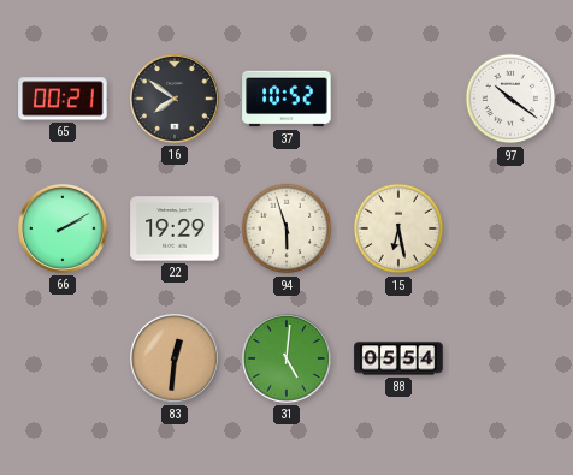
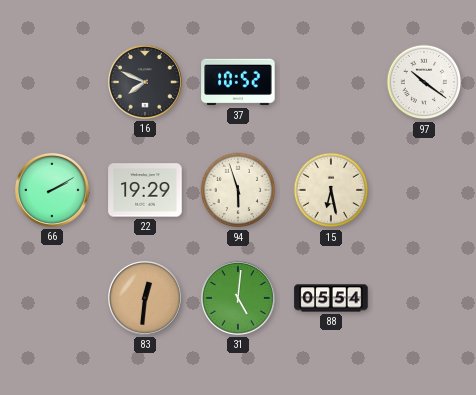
65: 00:21 -> none
16: 7:51 -> 7:49
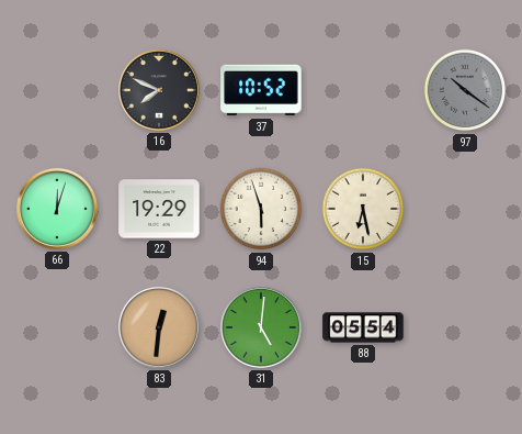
97 dial: white -> grey
66: 2:10 -> 12:03
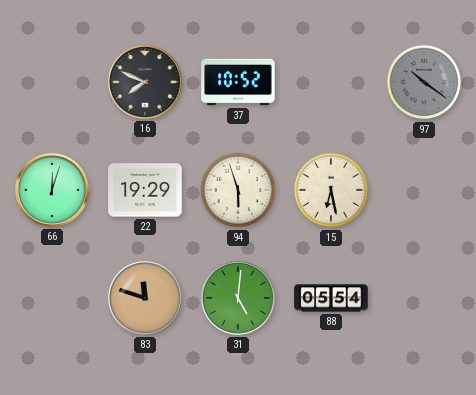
83: 12:31 -> 11:48
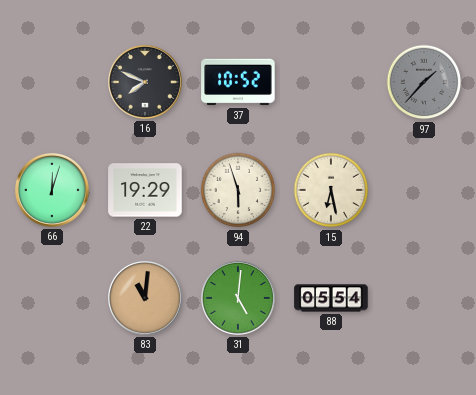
97: 10:21 -> 1:37
83: 11:48 -> 11:01
